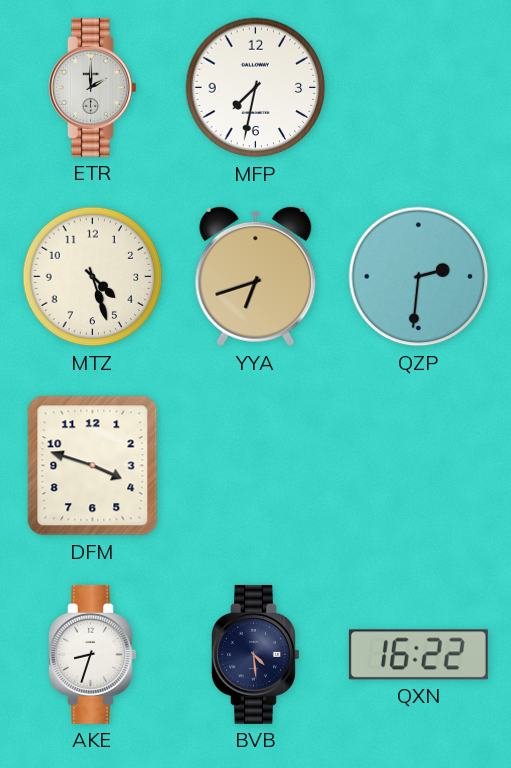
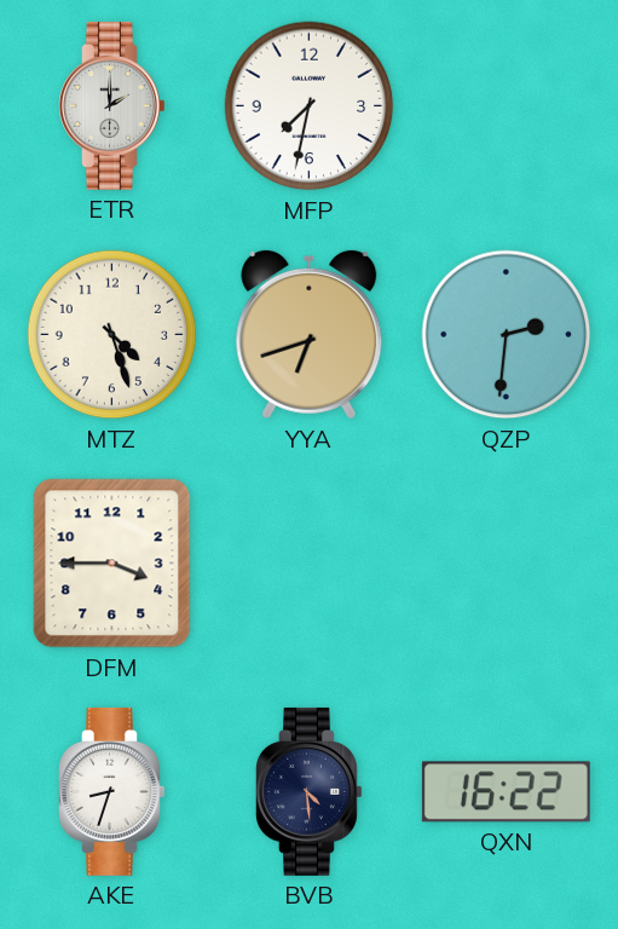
DFM: 3:48 -> 3:45
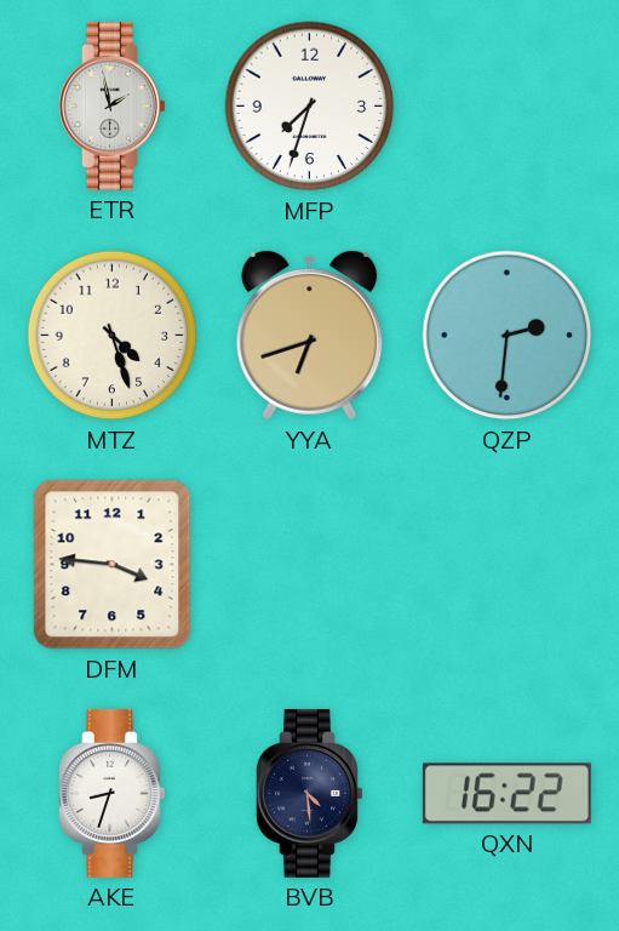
ETR: 2:00 -> 1:58
MFP: 7:32 -> 7:33
DFM: 3:45 -> 3:46
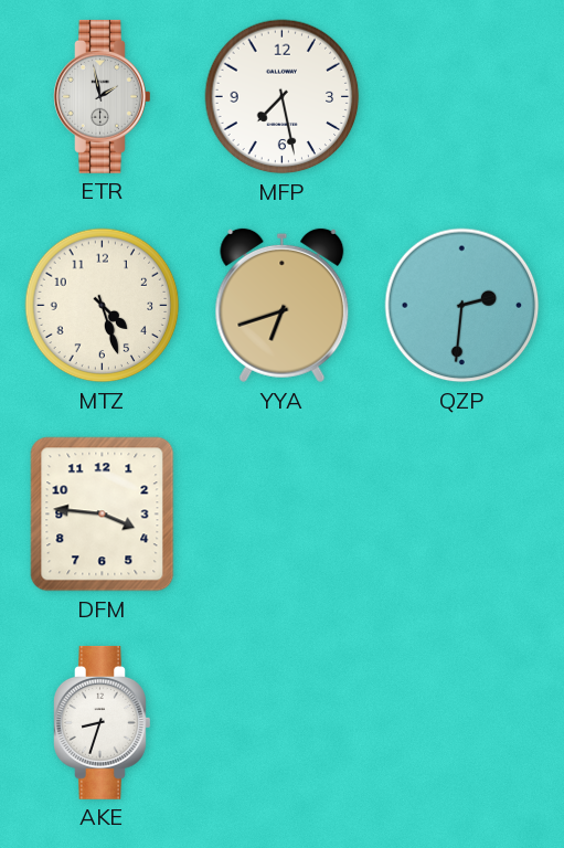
MFP: 7:33 -> 7:28
BVB: 4:29 -> none
QXN: 16:22 -> none
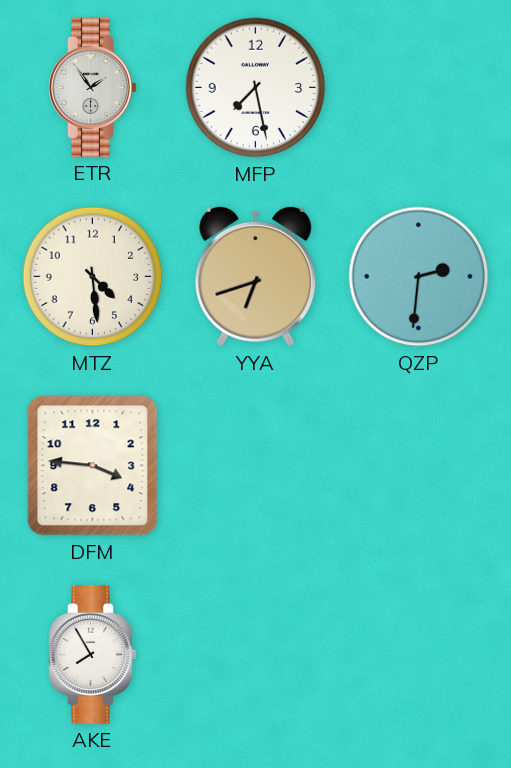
ETR: 1:58 -> 1:54
MTZ: 4:27 -> 4:29
AKE: 8:33 -> 7:55
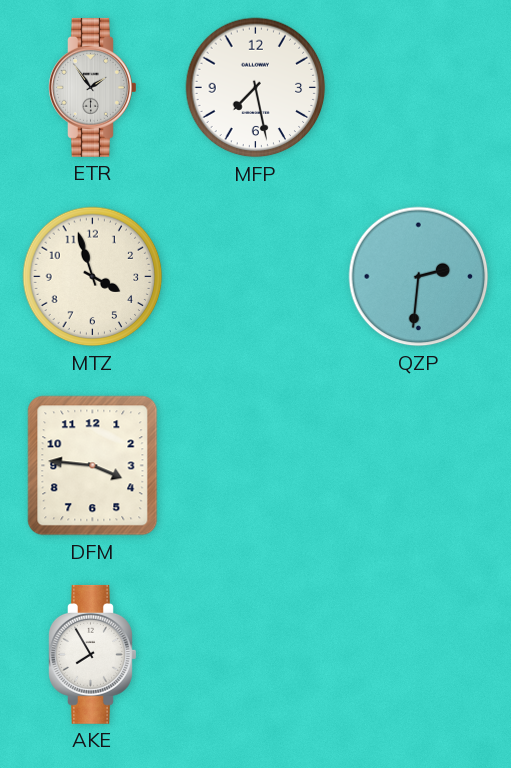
MTZ: 4:29 -> 3:57
YYA: 6:42 -> none
